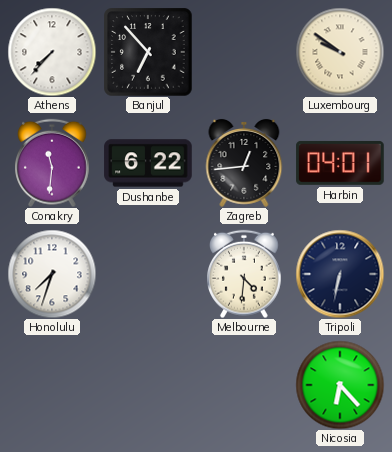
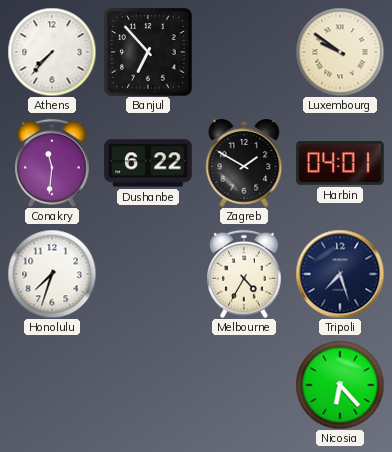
Zagreb: 12:44 -> 1:50
Melbourne: 4:31 -> 4:35
Tripoli: 6:32 -> 7:27
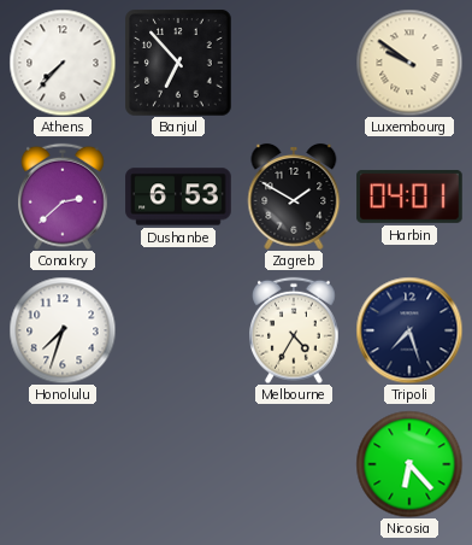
Conakry: 11:31 -> 2:38
Dushanbe: 6:22 -> 6:53
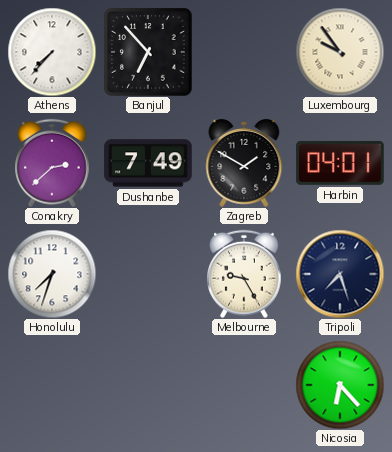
Luxembourg: 9:51 -> 9:54
Dushanbe: 6:53 -> 7:49
Melbourne: 4:35 -> 9:25
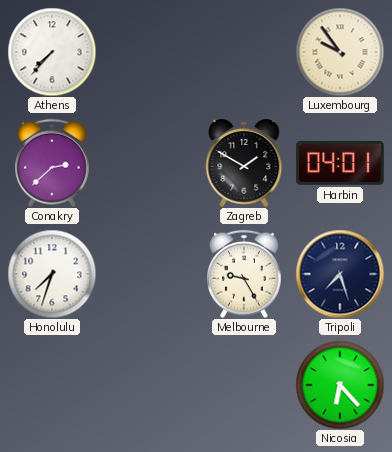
Banjul: 6:53 -> none
Dushanbe: 7:49 -> none
